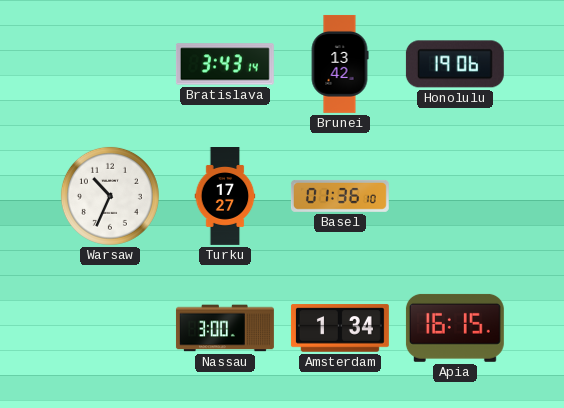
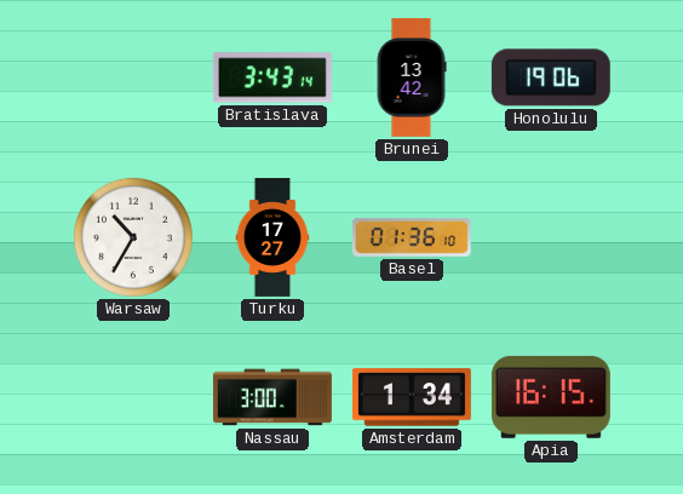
Warsaw: 10:34 -> 10:35
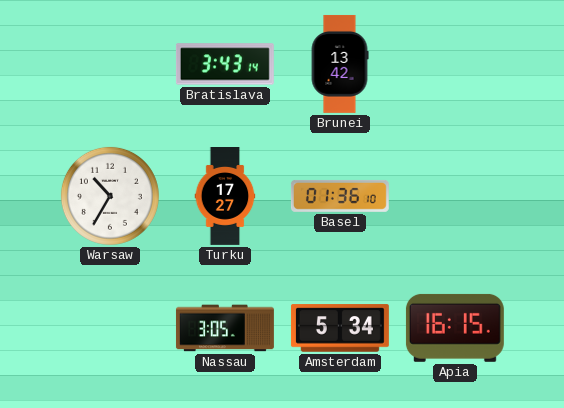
Honolulu: 19:06 -> none
Nassau: 3:00 -> 3:05
Amsterdam: 1:34 -> 5:34
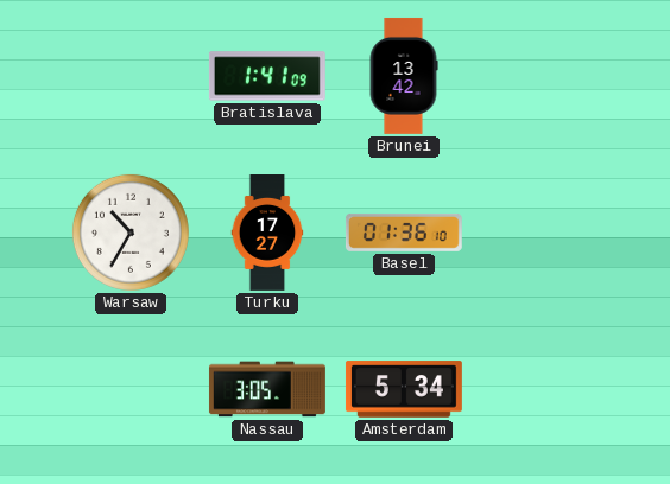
Bratislava: 3:43 -> 1:41
Apia: 16:15 -> none
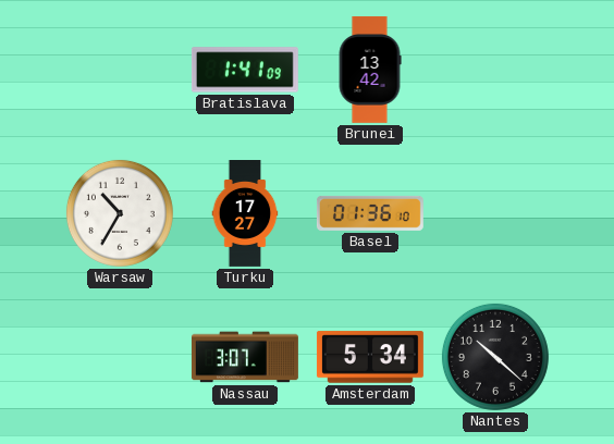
Nassau: 3:05 -> 3:07
Nantes: none -> 10:22
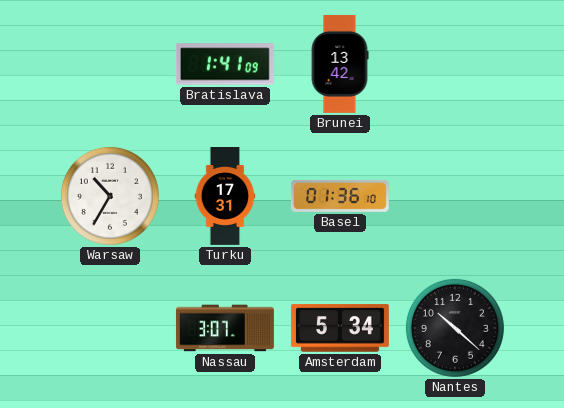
Turku: 17:27 -> 17:31
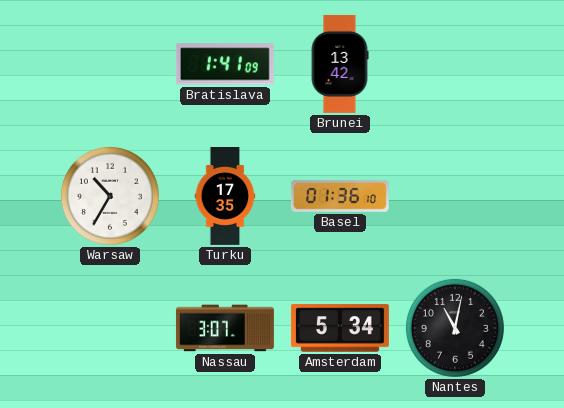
Turku: 17:31 -> 17:35
Nantes: 10:22 -> 11:02
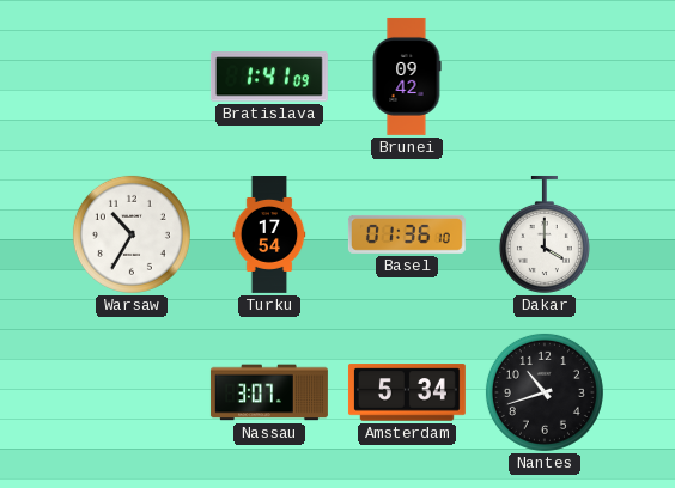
Brunei: 13:42 -> 09:42
Turku: 17:35 -> 17:54
Dakar: none -> 4:00
Nantes: 11:02 -> 10:42
